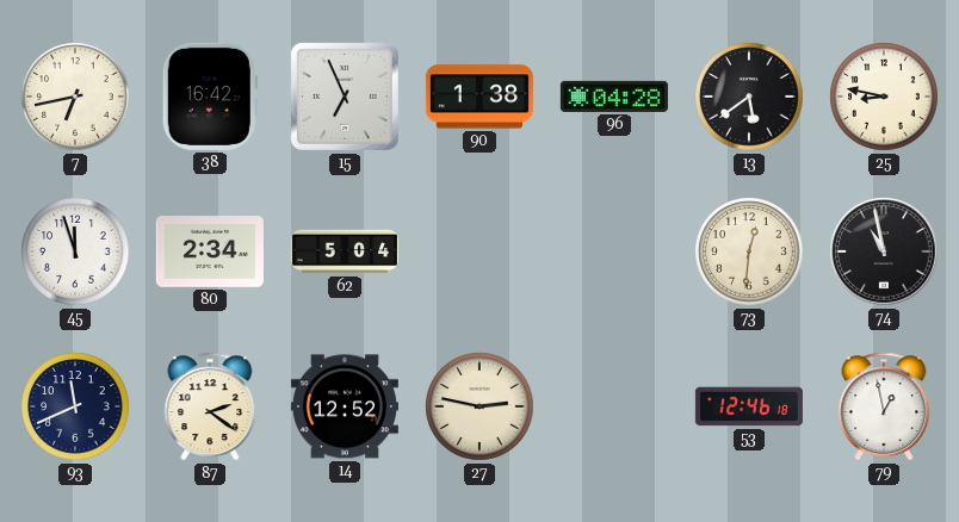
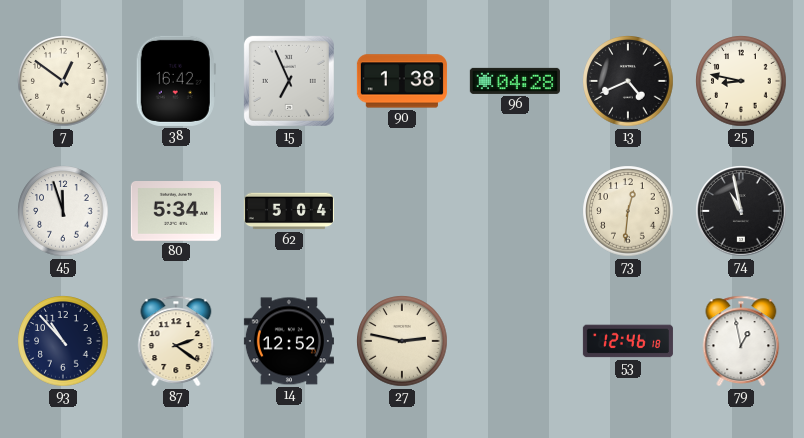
7: 6:43 -> 12:51
13: 5:39 -> 4:41
80: 2:34 -> 5:34
93: 11:41 -> 10:53
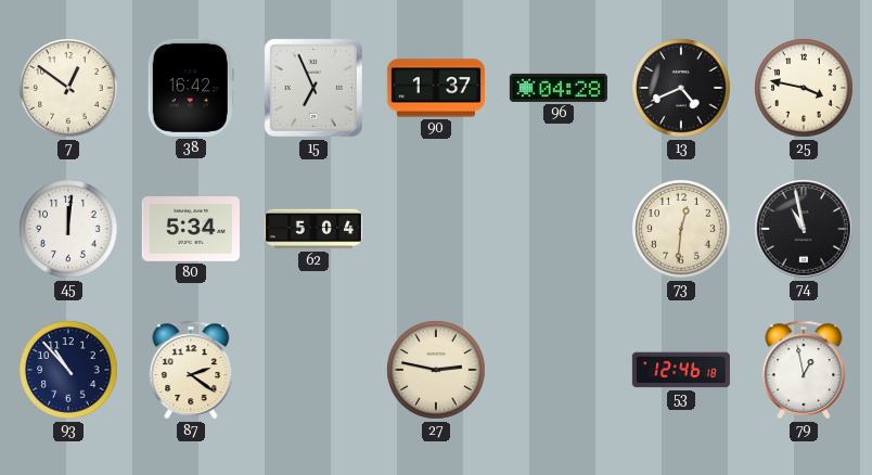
90: 1:38 -> 1:37
25: 8:47 -> 3:47
45: 11:57 -> 12:01
14: 12:52 -> none
